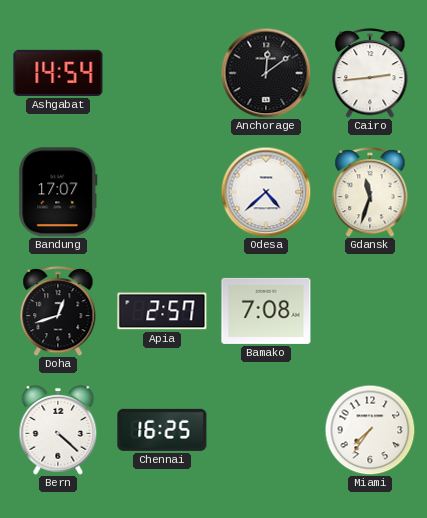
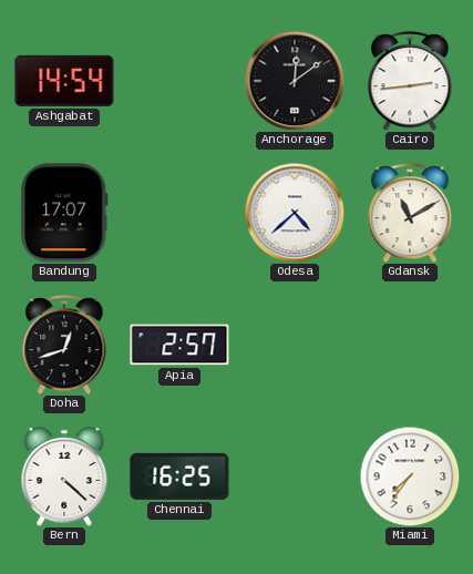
Gdansk: 11:33 -> 11:10
Bamako: 7:08 -> none
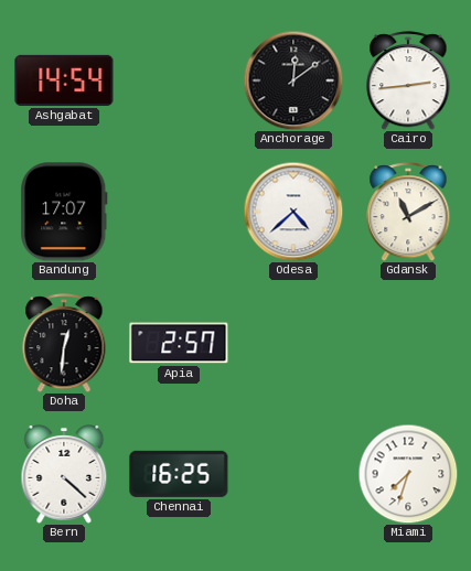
Doha: 12:42 -> 12:31
Miami: 7:36 -> 7:33
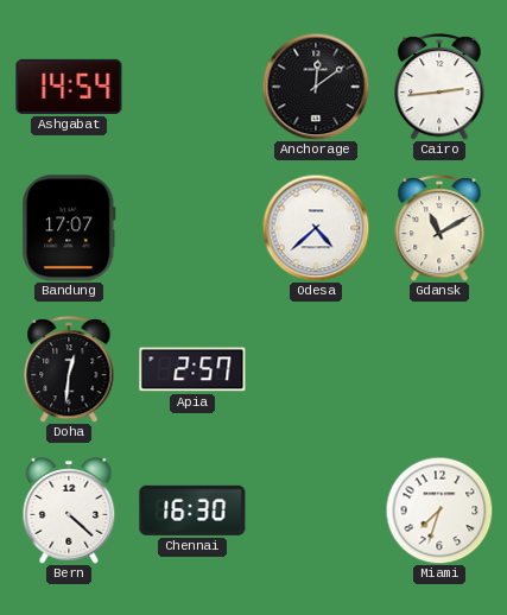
Chennai: 16:25 -> 16:30
